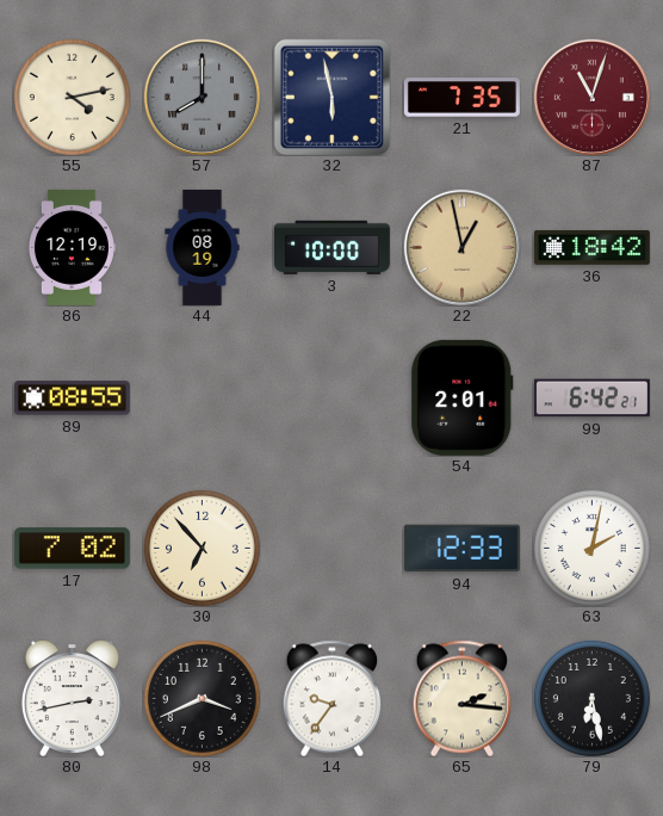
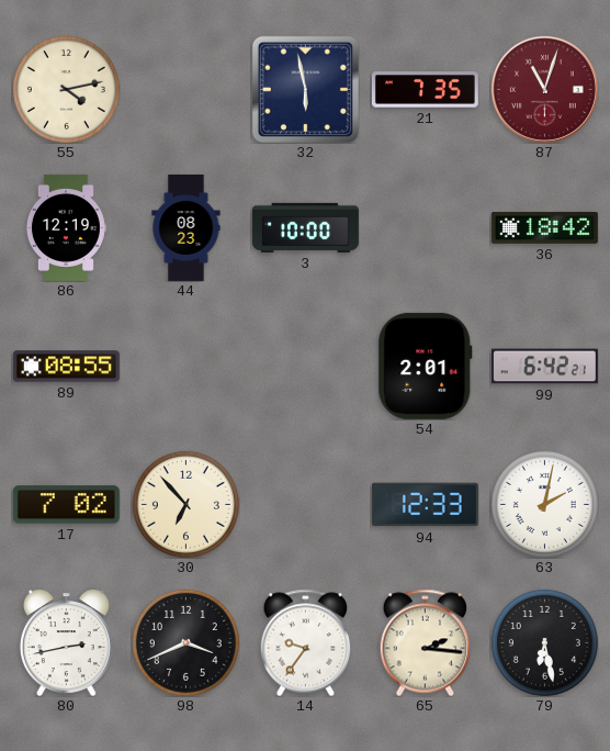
57: 8:00 -> none
44: 08:19 -> 08:23
22: 12:58 -> none
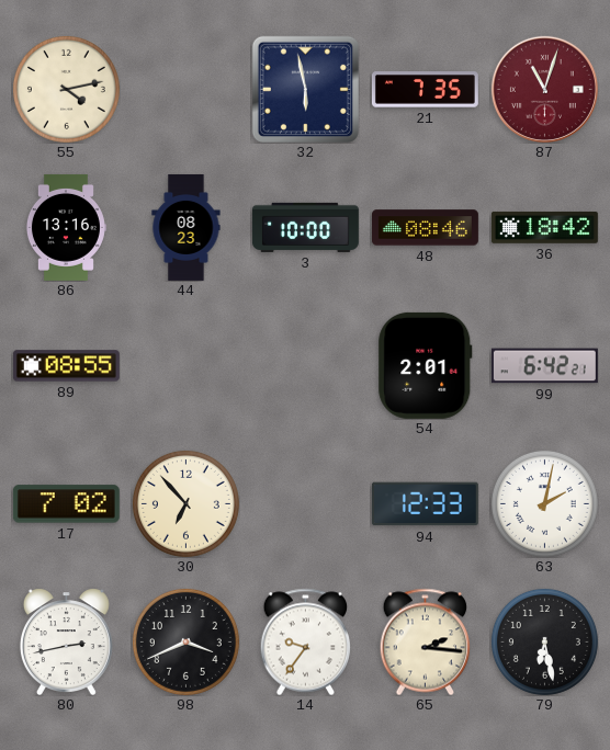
86: 12:19 -> 13:16
48: none -> 08:46
